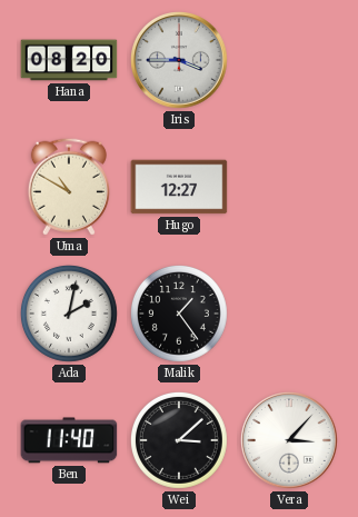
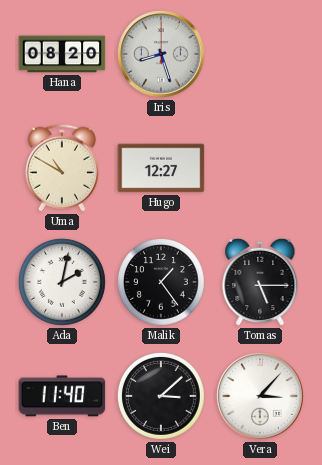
Iris: 3:45 -> 8:27
Tomas: none -> 5:15
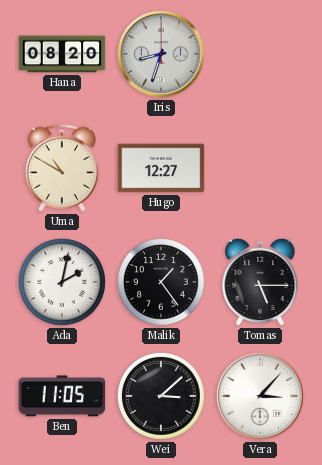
Iris: 8:27 -> 8:33
Ben: 11:40 -> 11:05
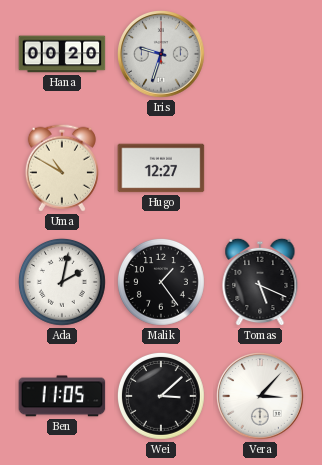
Hana: 08:20 -> 00:20
Iris: 8:33 -> 9:33
Tomas: 5:15 -> 5:19
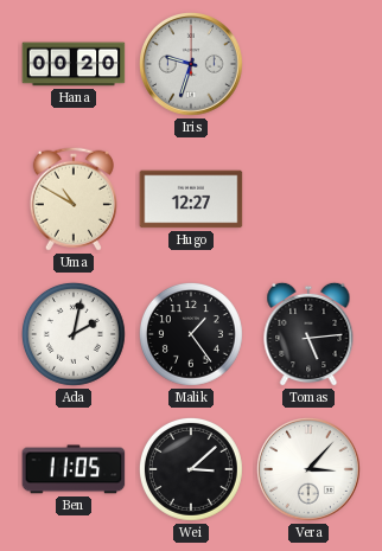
Tomas: 5:19 -> 5:14
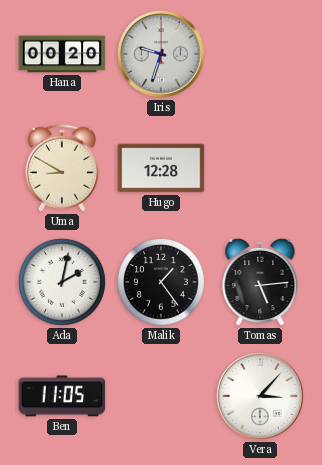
Uma: 10:50 -> 8:50
Hugo: 12:27 -> 12:28
Wei: 3:08 -> none
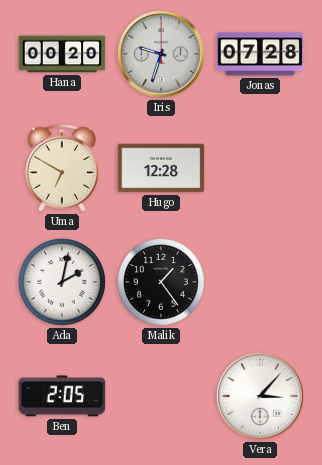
Jonas: none -> 07:28
Uma: 8:50 -> 6:50
Tomas: 5:14 -> none
Ben: 11:05 -> 2:05
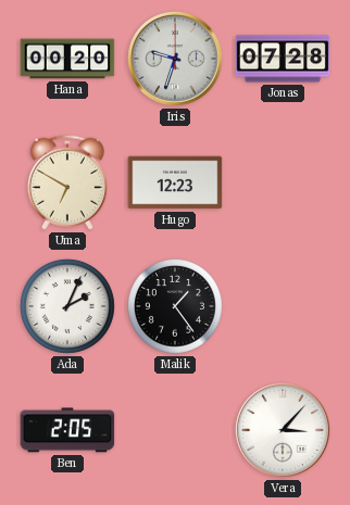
Hugo: 12:28 -> 12:23
Ada: 2:02 -> 2:04
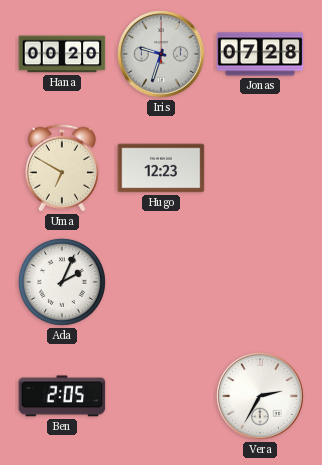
Malik: 1:24 -> none
Vera: 3:07 -> 2:35
